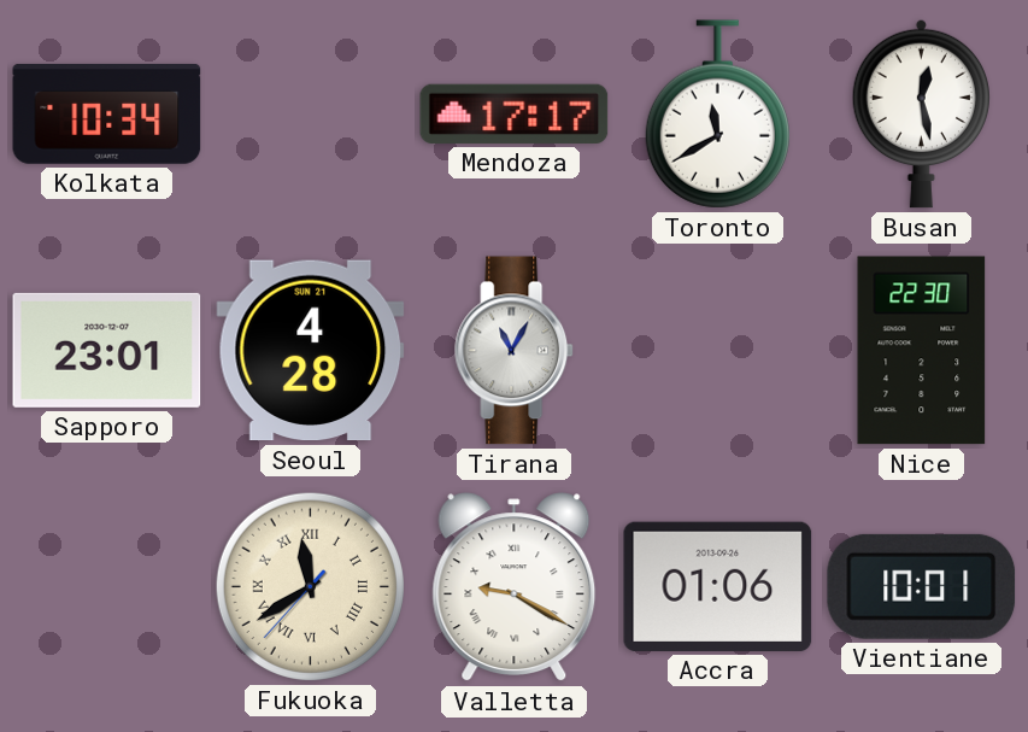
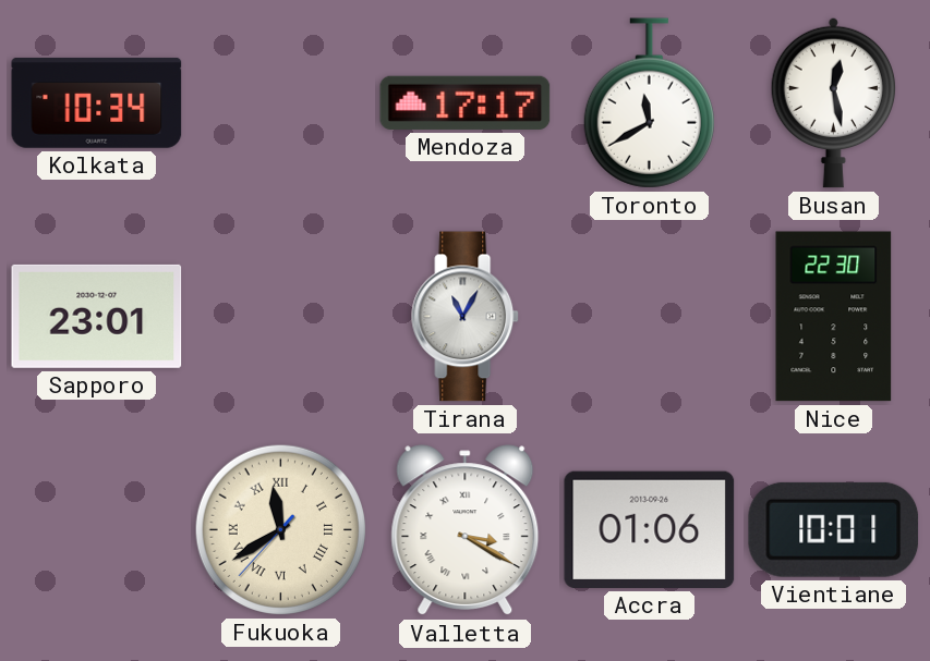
Seoul: 4:28 -> none
Valletta: 9:20 -> 3:20
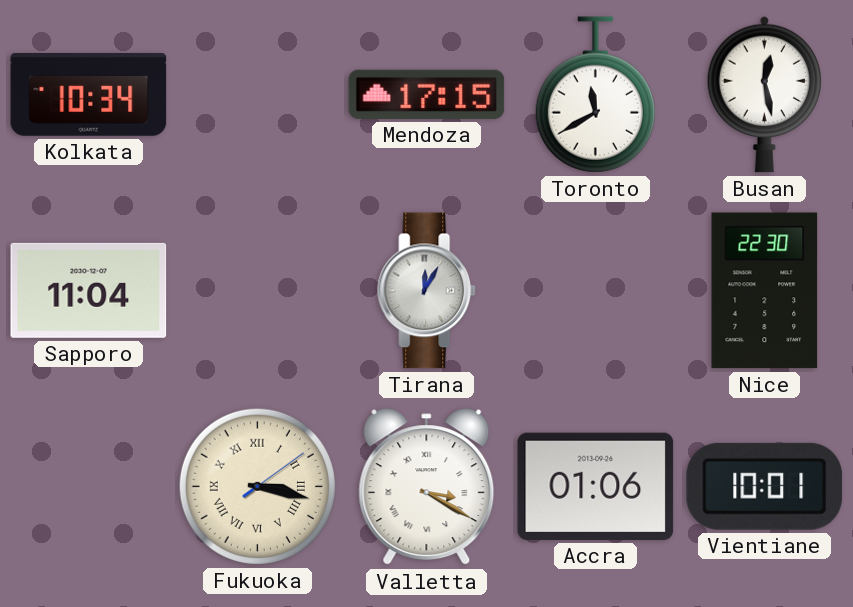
Mendoza: 17:17 -> 17:15
Sapporo: 23:01 -> 11:04
Tirana: 11:05 -> 12:05
Fukuoka: 11:39 -> 3:17
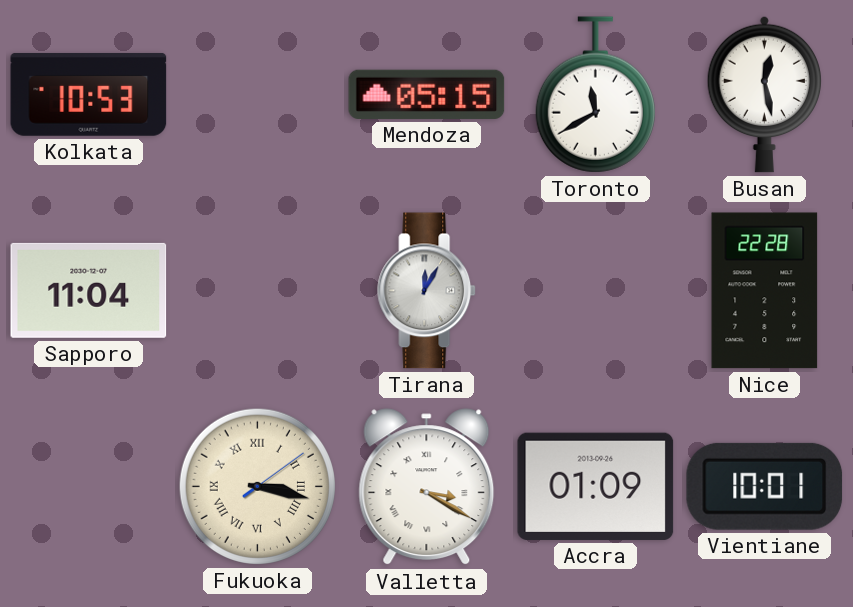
Kolkata: 10:34 -> 10:53
Mendoza: 17:15 -> 05:15
Nice: 22:30 -> 22:28
Accra: 01:06 -> 01:09
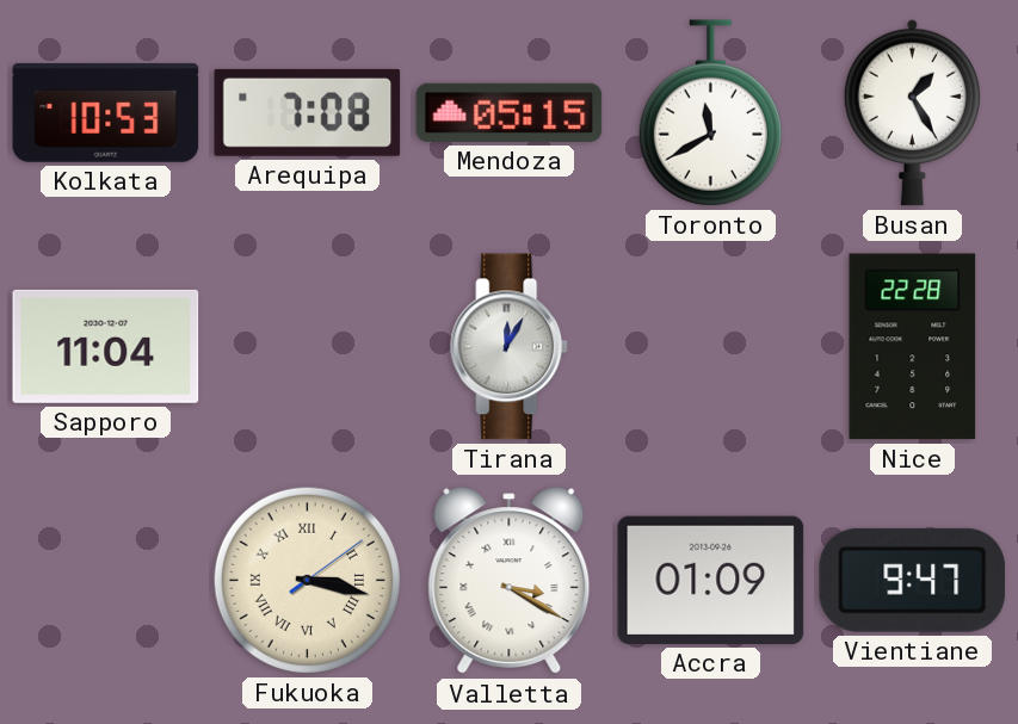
Arequipa: none -> 7:08
Busan: 12:28 -> 1:25
Vientiane: 10:01 -> 9:47
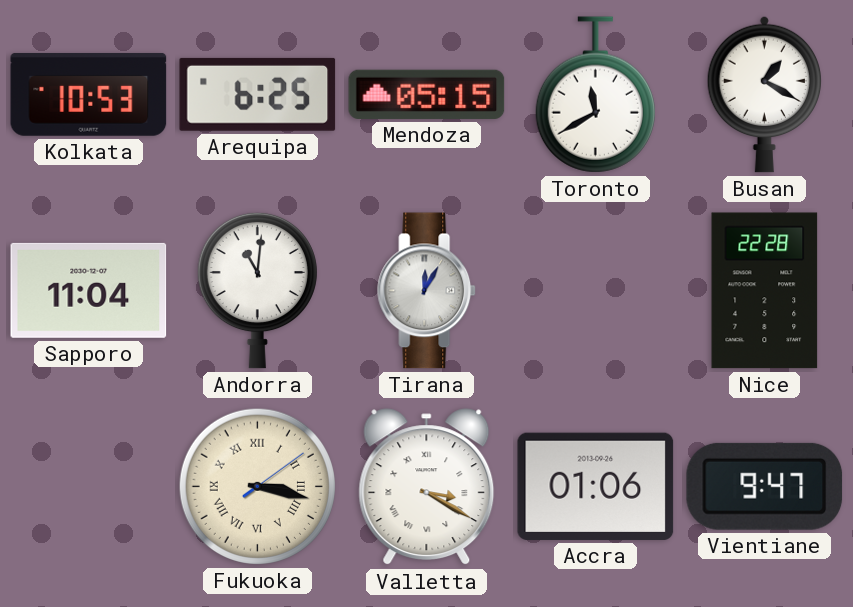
Arequipa: 7:08 -> 6:25
Busan: 1:25 -> 1:20
Andorra: none -> 11:01
Accra: 01:09 -> 01:06
